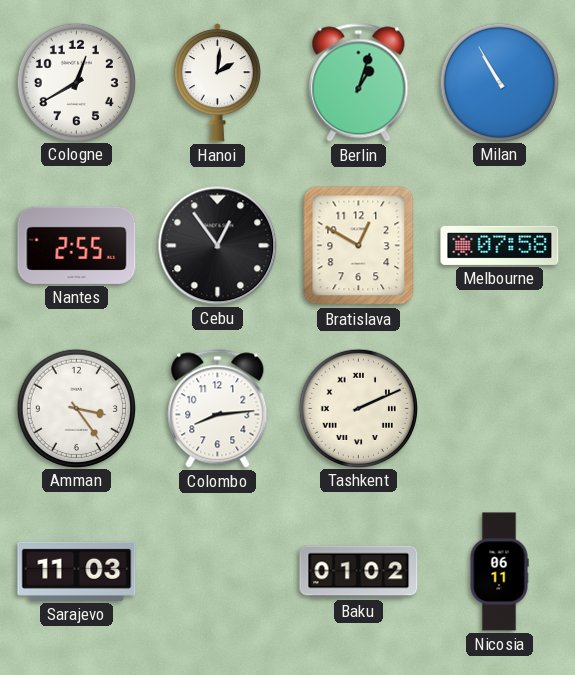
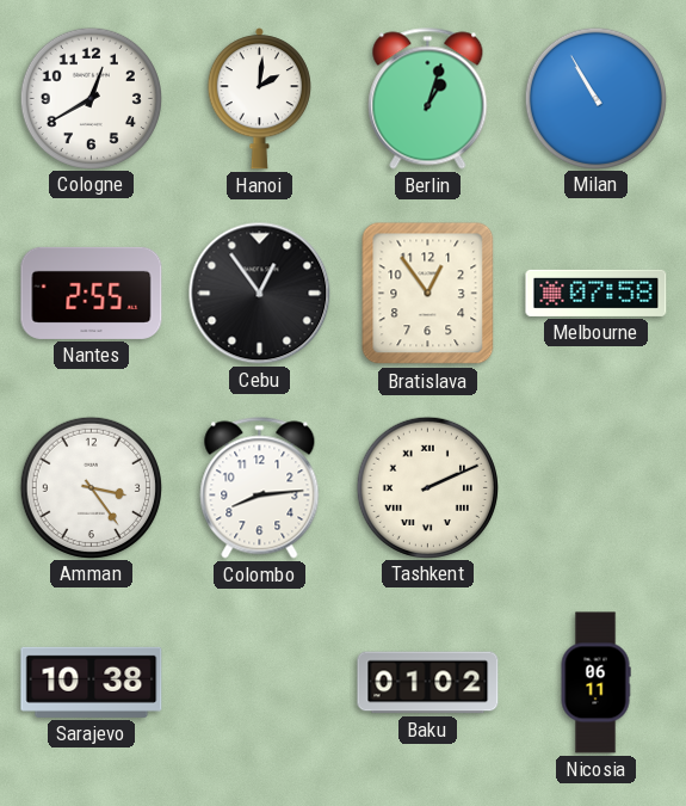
Bratislava: 12:50 -> 12:54
Sarajevo: 11:03 -> 10:38
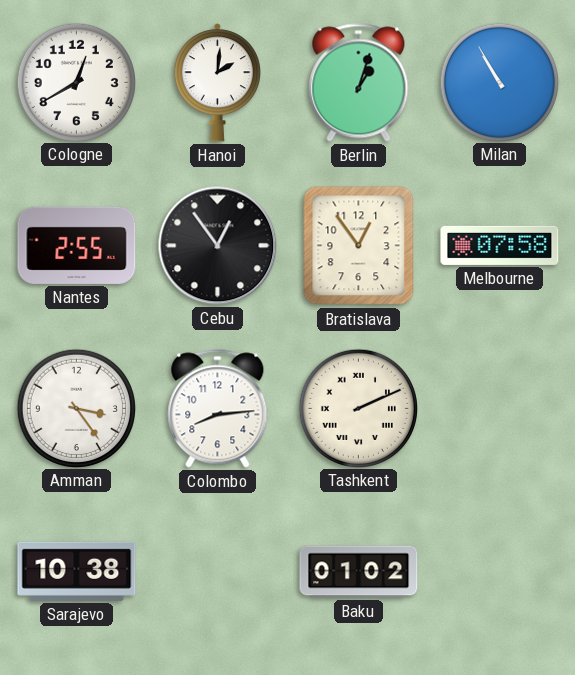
Nicosia: 06:11 -> none
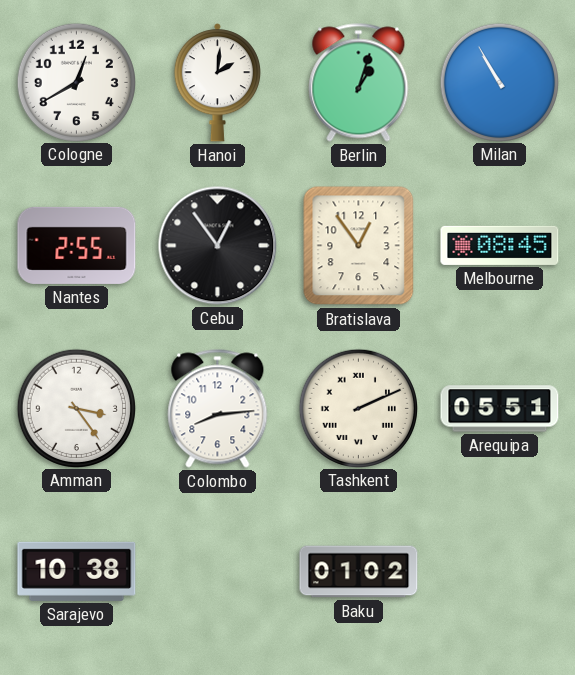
Melbourne: 07:58 -> 08:45
Arequipa: none -> 05:51
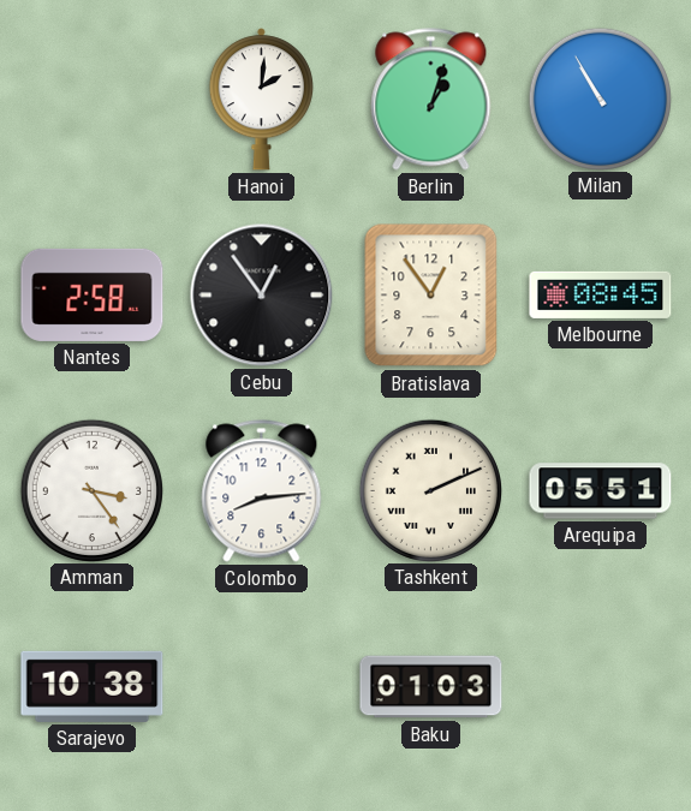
Cologne: 12:40 -> none
Nantes: 2:55 -> 2:58
Baku: 01:02 -> 01:03
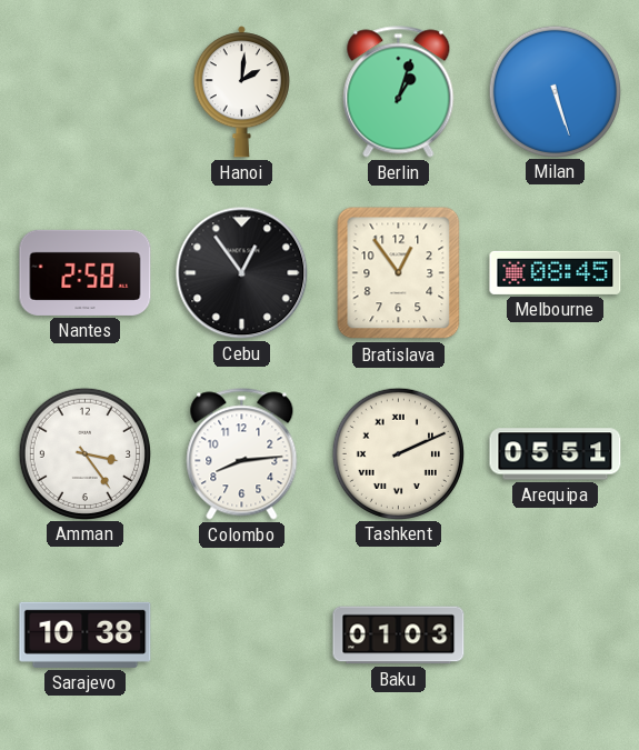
Milan: 10:55 -> 5:27
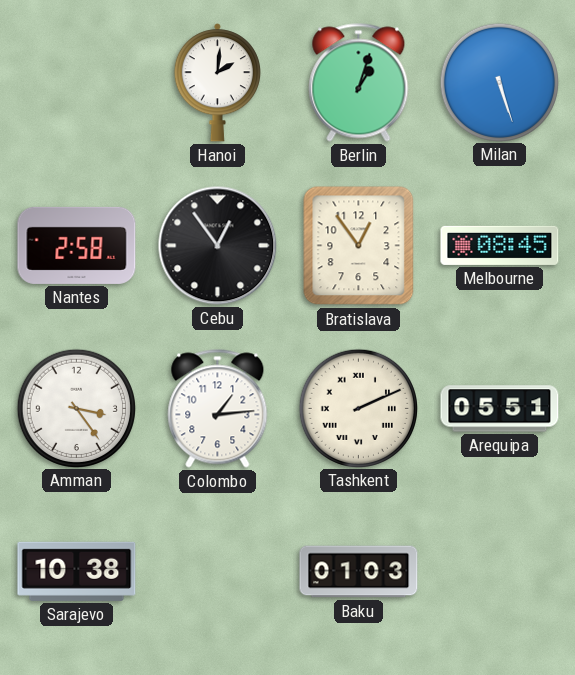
Colombo: 8:14 -> 1:14
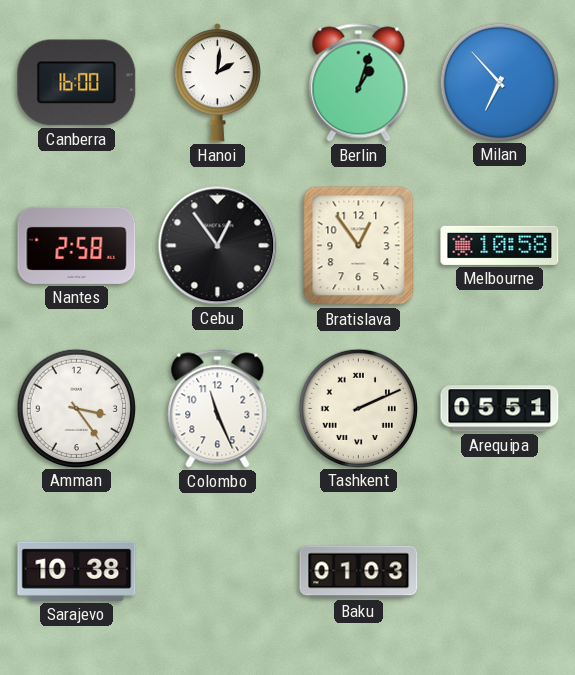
Canberra: none -> 16:00
Milan: 5:27 -> 6:53
Melbourne: 08:45 -> 10:58
Colombo: 1:14 -> 11:26
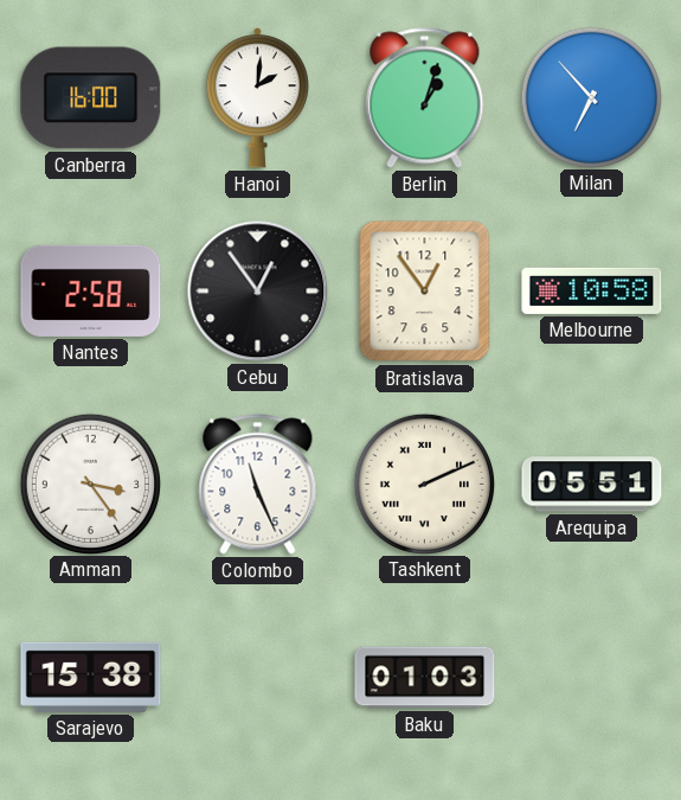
Sarajevo: 10:38 -> 15:38
